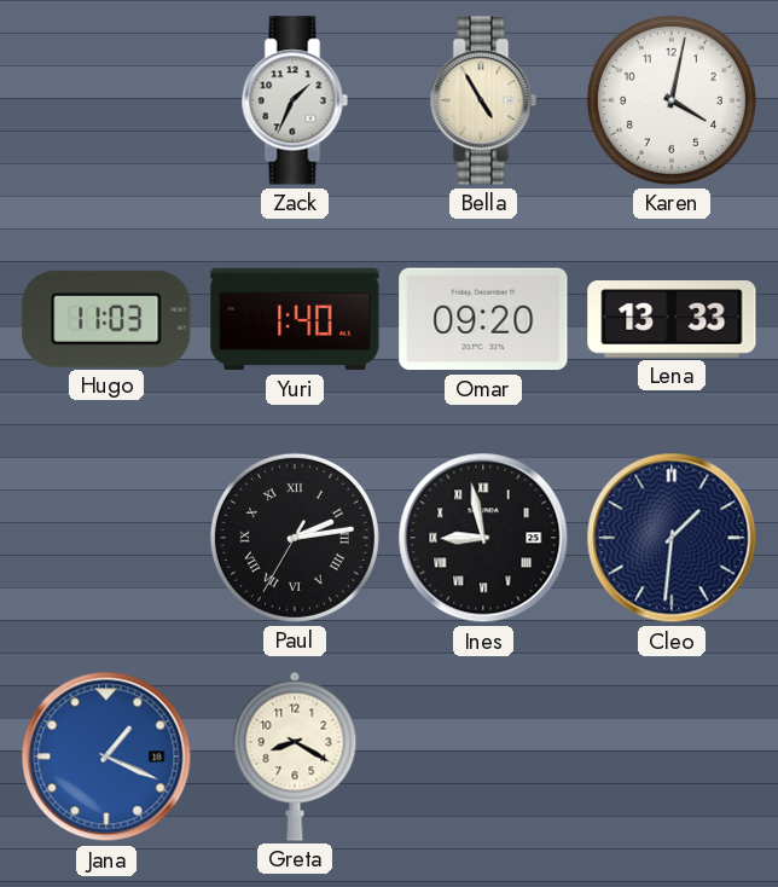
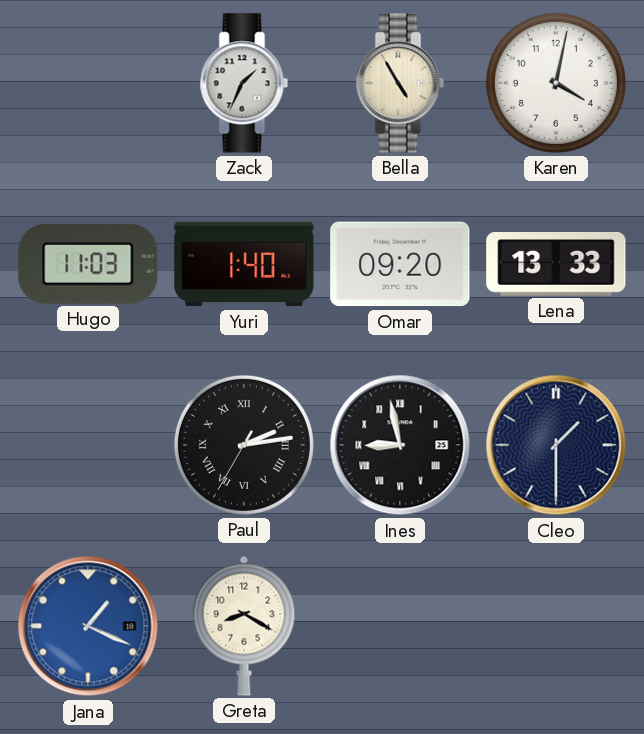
Cleo: 1:31 -> 1:30
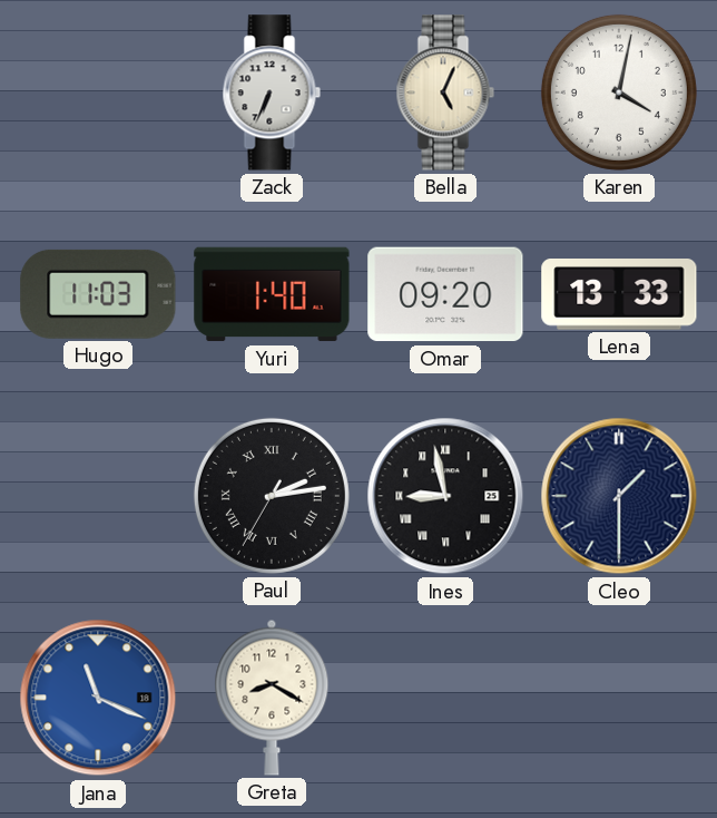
Zack: 1:34 -> 6:34
Bella: 4:55 -> 5:04
Jana: 1:19 -> 11:19
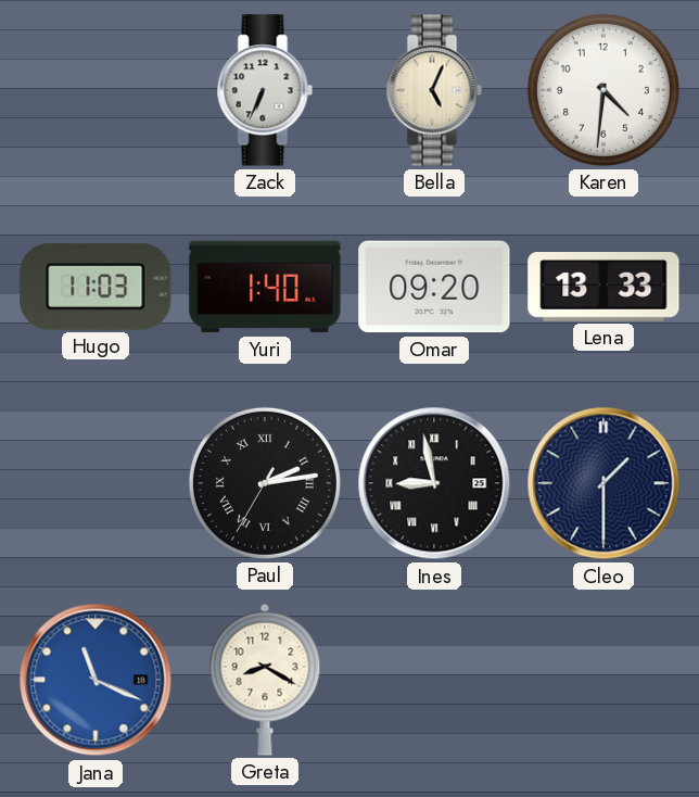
Karen: 4:02 -> 4:31
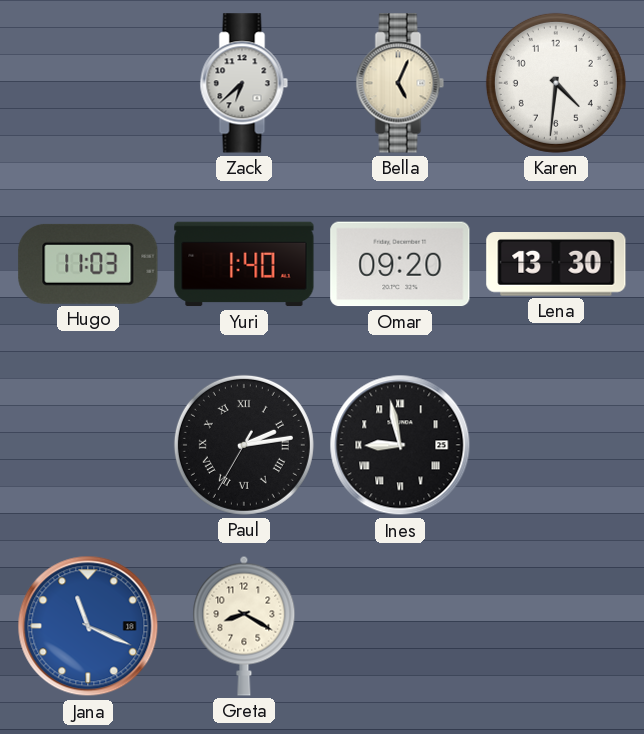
Zack: 6:34 -> 6:38
Lena: 13:33 -> 13:30
Cleo: 1:30 -> none
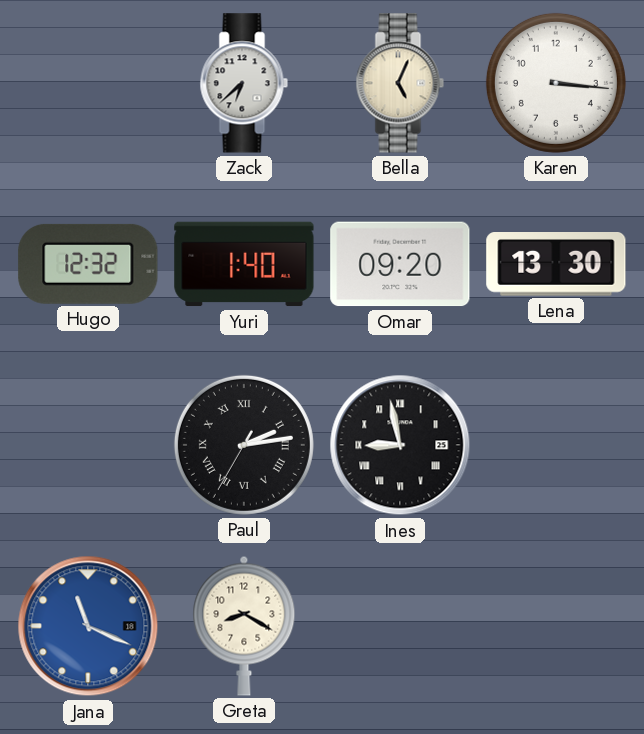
Karen: 4:31 -> 3:16
Hugo: 11:03 -> 12:32
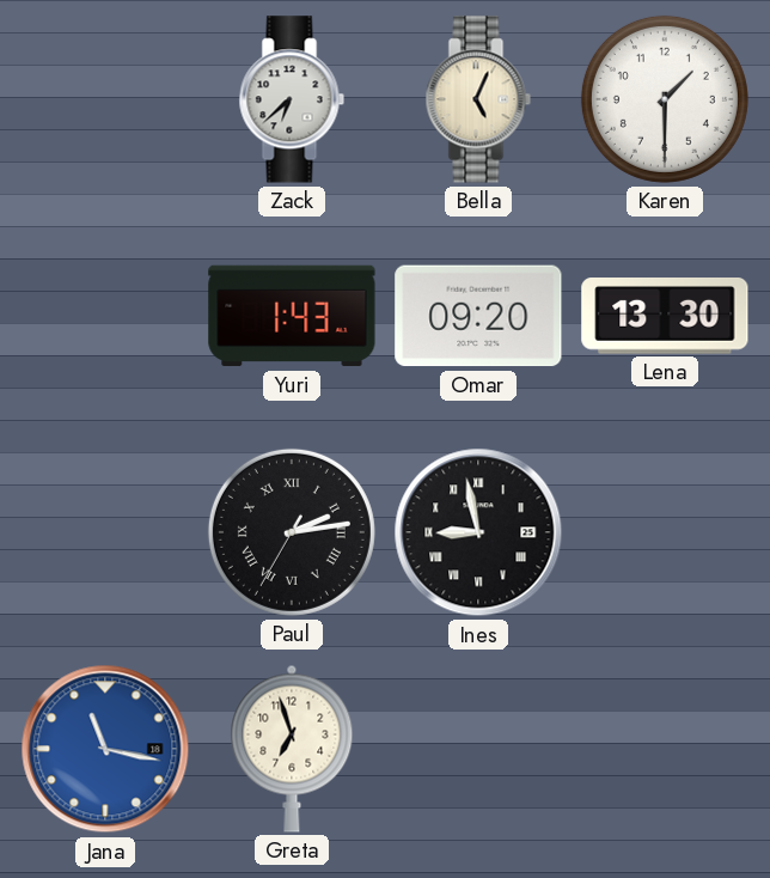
Karen: 3:16 -> 1:30
Hugo: 12:32 -> none
Yuri: 1:40 -> 1:43
Jana: 11:19 -> 11:17
Greta: 8:20 -> 6:57
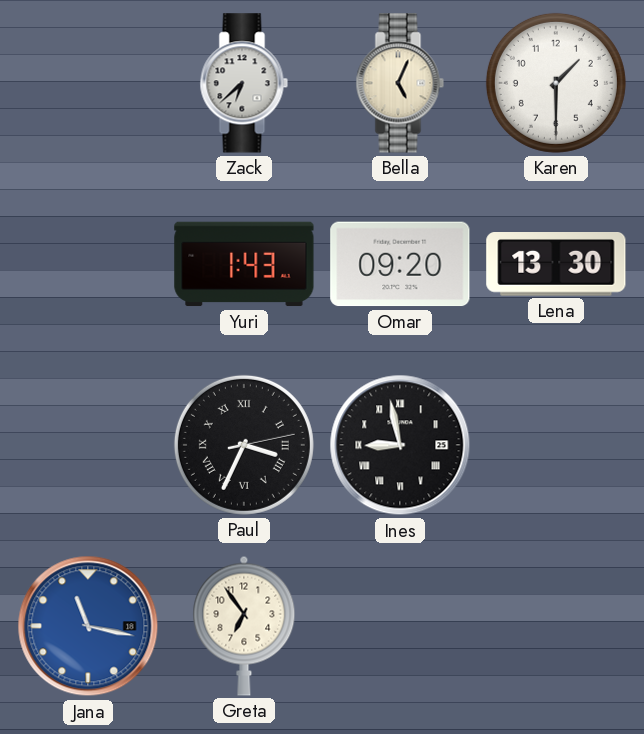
Paul: 2:13 -> 3:34
Greta: 6:57 -> 6:54
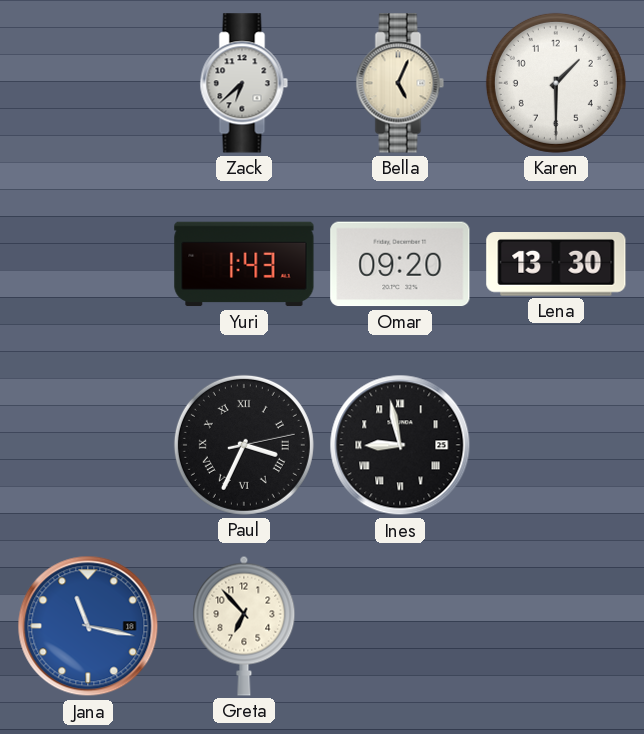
Greta: 6:54 -> 6:53
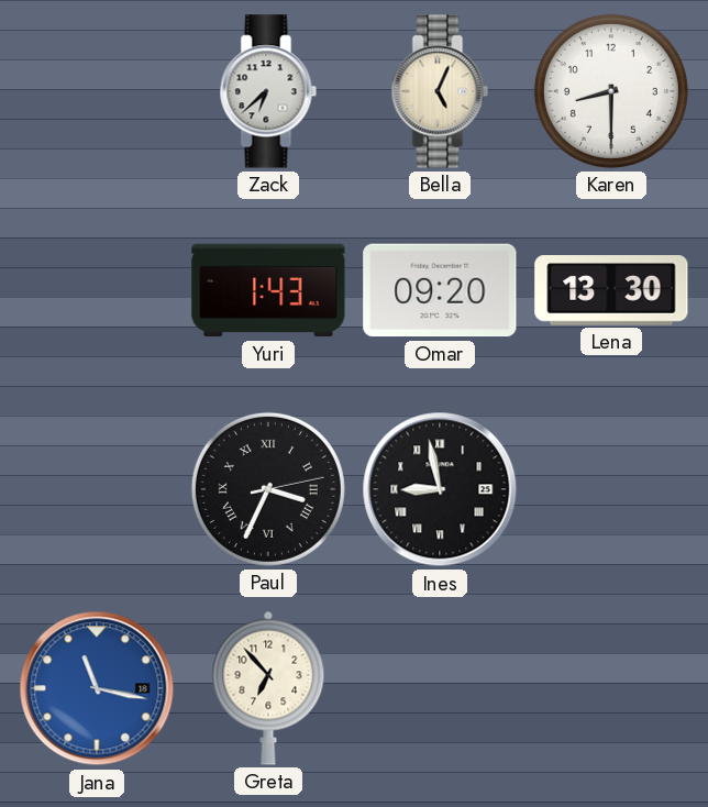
Karen: 1:30 -> 8:30
